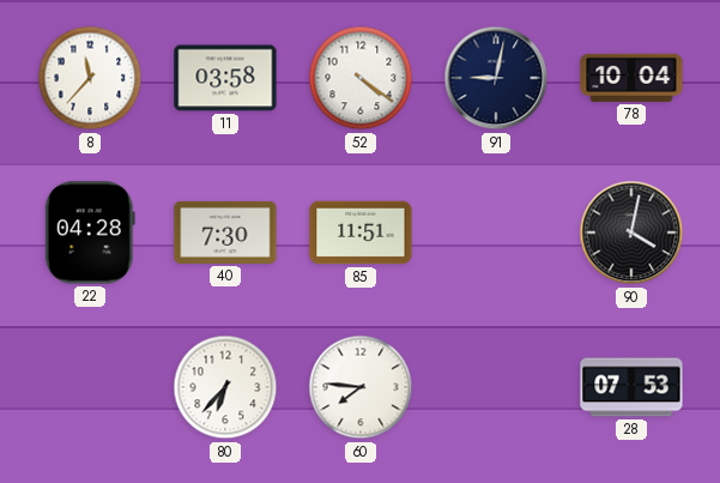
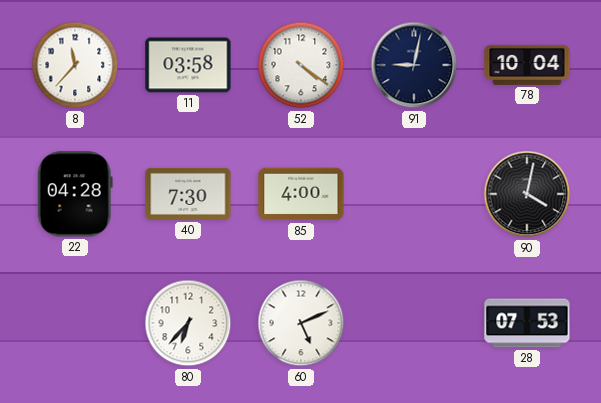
85: 11:51 -> 4:00
60: 7:46 -> 5:11
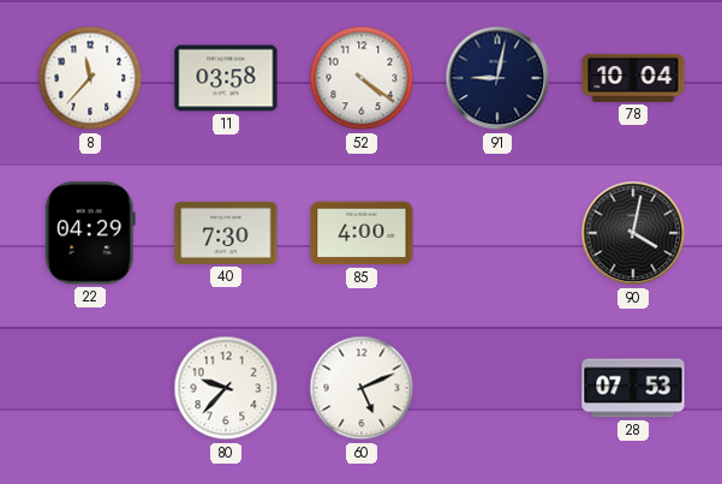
22: 04:28 -> 04:29
80: 6:37 -> 9:37
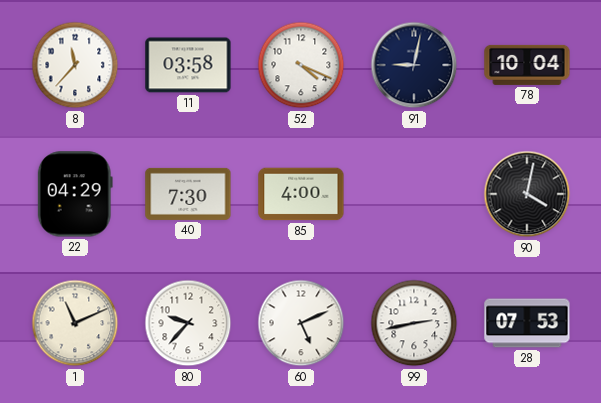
52: 4:21 -> 4:19
1: none -> 11:11
99: none -> 2:43
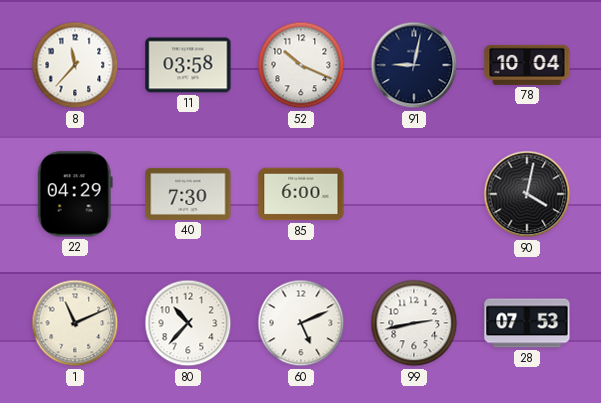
52: 4:19 -> 10:19
85: 4:00 -> 6:00
80: 9:37 -> 10:37
